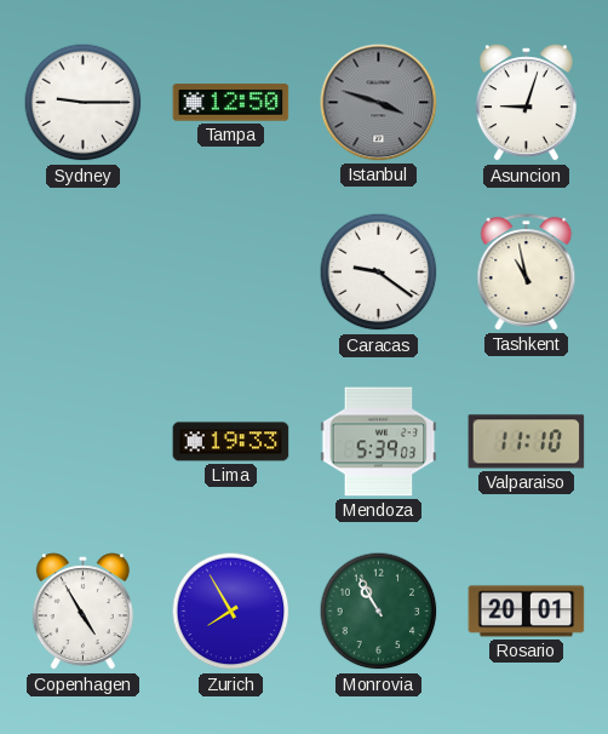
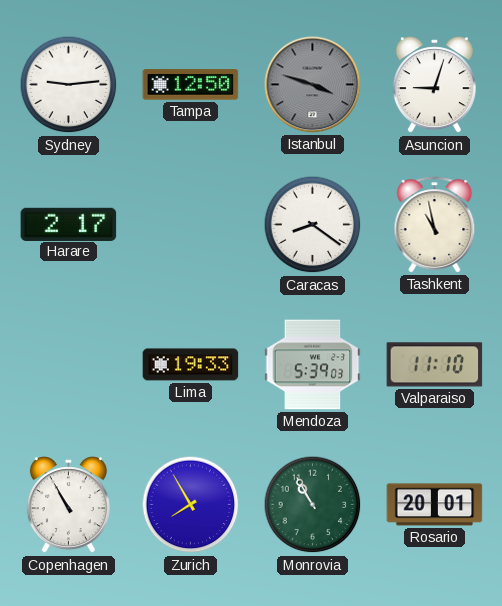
Sydney: 9:15 -> 9:14
Harare: none -> 2:17
Caracas: 9:21 -> 8:21
Copenhagen: 4:55 -> 10:55
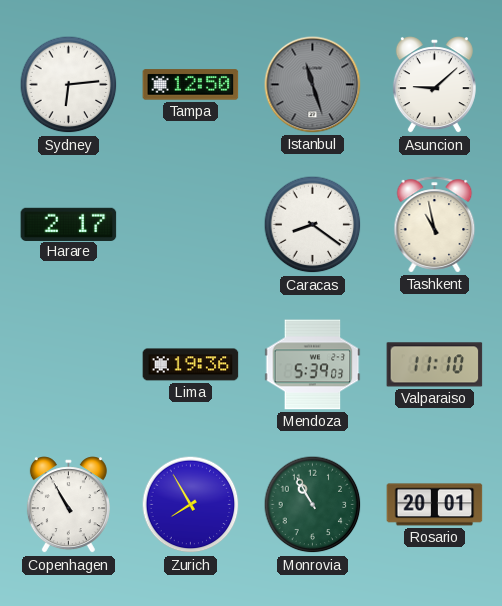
Sydney: 9:14 -> 6:14
Istanbul: 3:48 -> 11:27
Asuncion: 9:03 -> 9:08
Lima: 19:33 -> 19:36
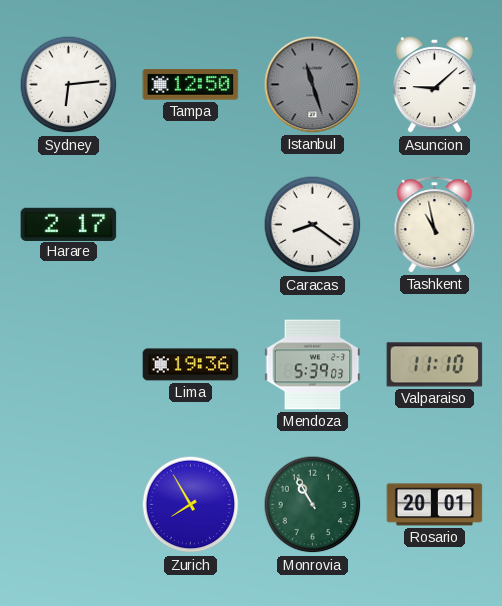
Copenhagen: 10:55 -> none
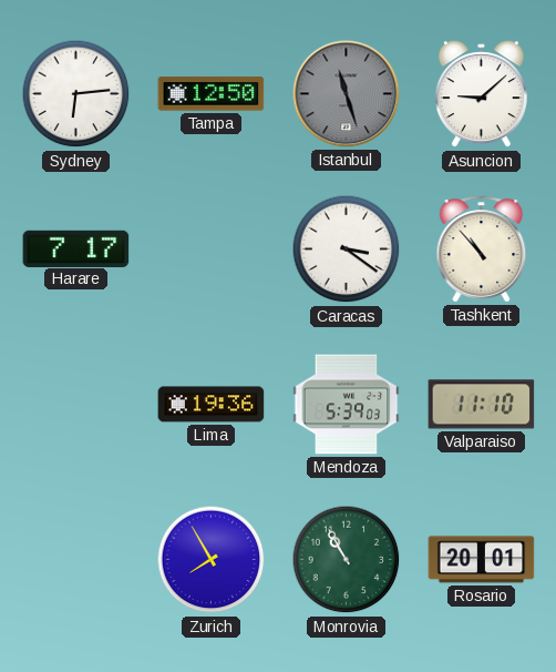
Harare: 2:17 -> 7:17
Caracas: 8:21 -> 3:21
Tashkent: 10:58 -> 10:53
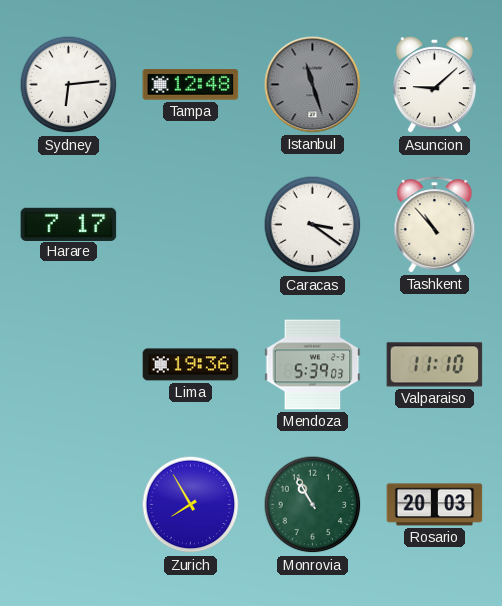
Tampa: 12:50 -> 12:48
Rosario: 20:01 -> 20:03
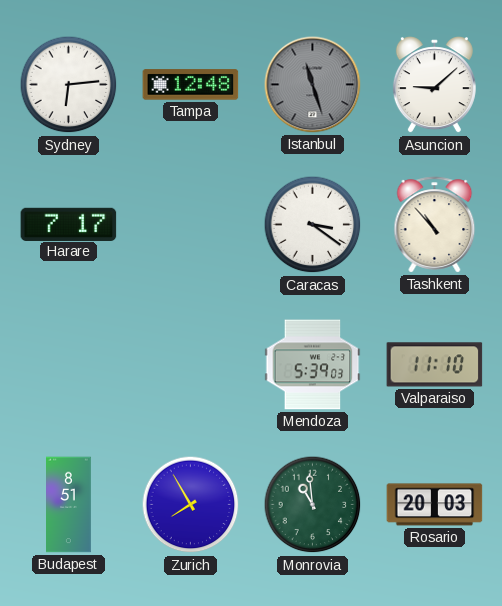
Lima: 19:36 -> none
Budapest: none -> 8:51
Monrovia: 10:55 -> 10:59
